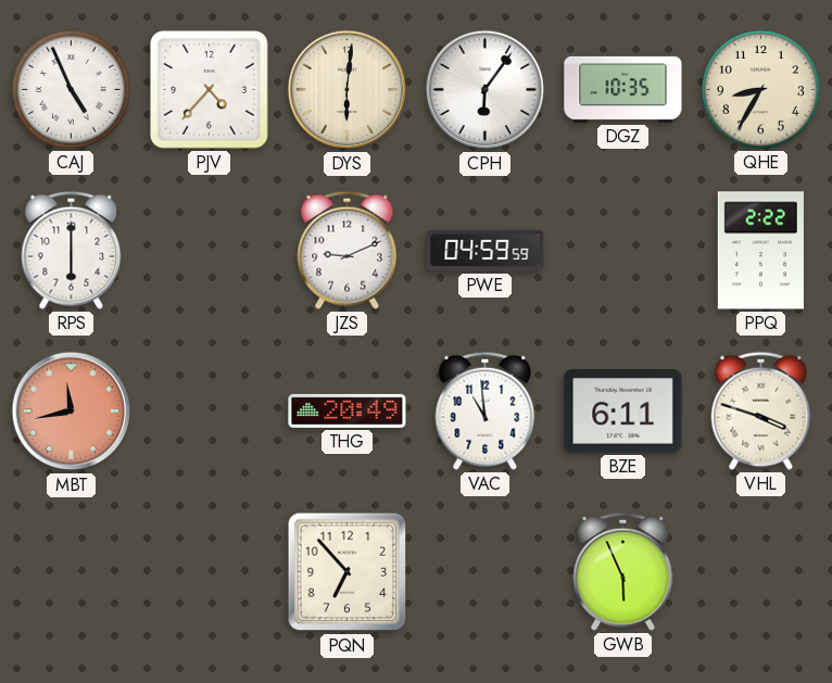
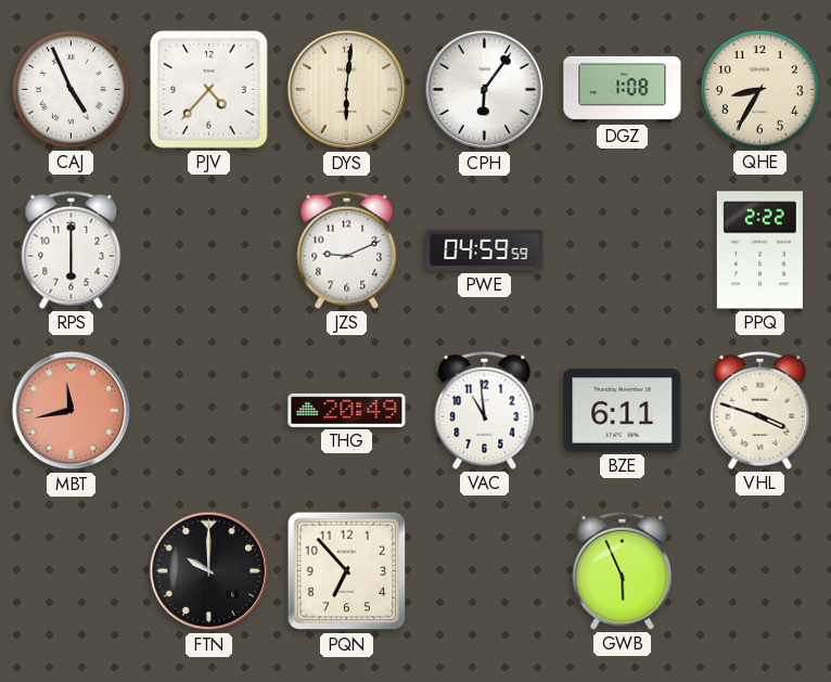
DGZ: 10:35 -> 1:08
FTN: none -> 10:00
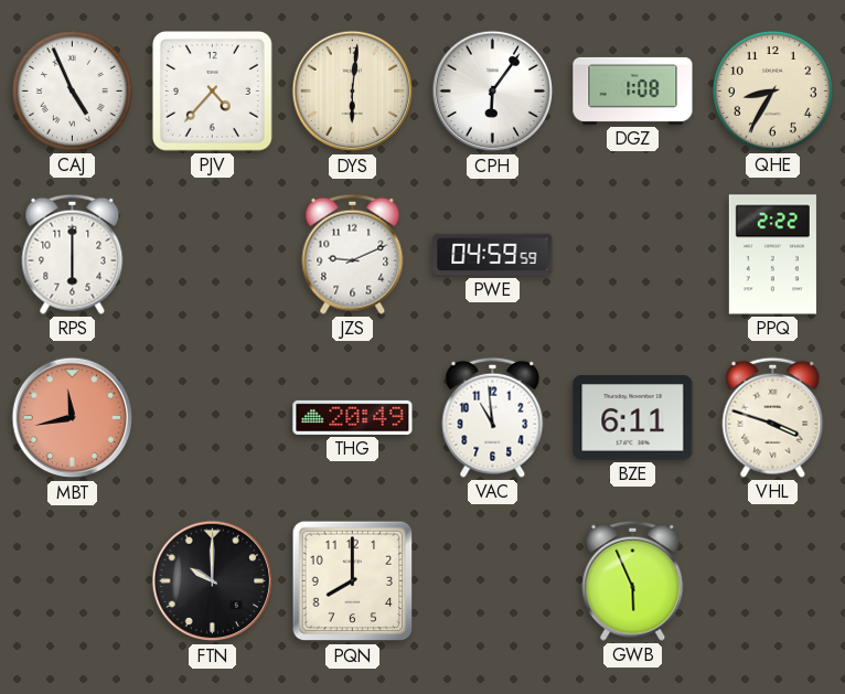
PQN: 6:53 -> 8:00
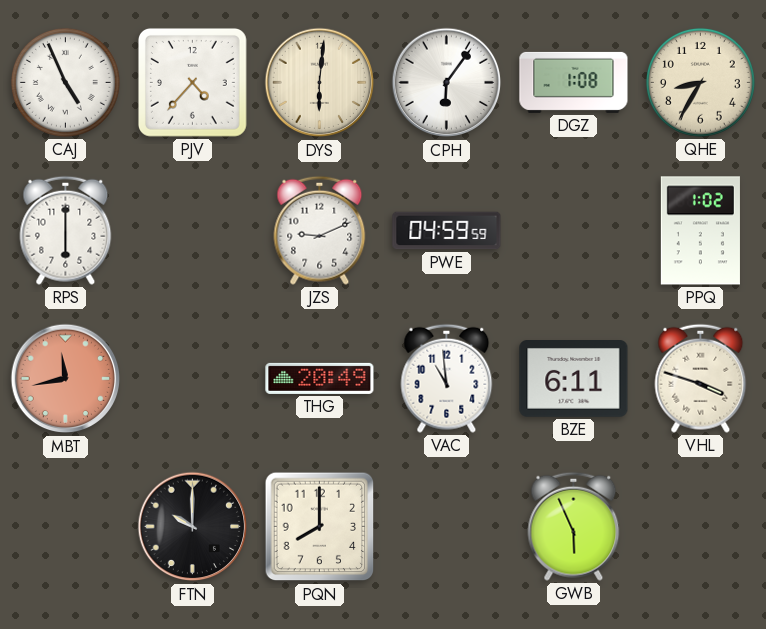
PPQ: 2:22 -> 1:02
